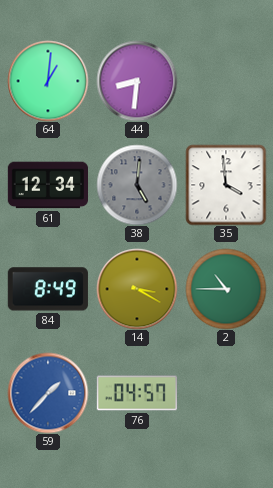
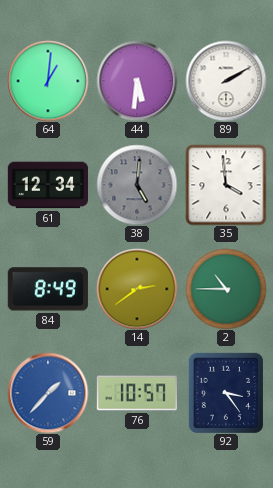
44: 8:31 -> 5:31
89: none -> 2:10
14: 3:20 -> 2:39
76: 04:57 -> 10:57
92: none -> 3:24
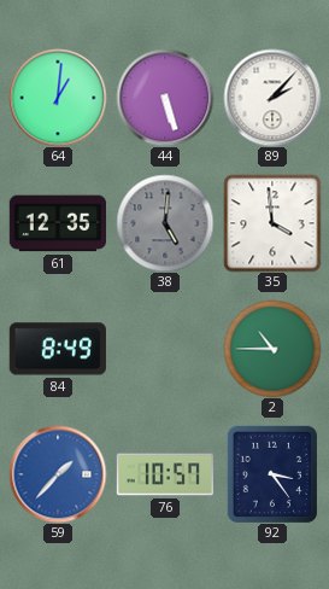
44: 5:31 -> 5:27
89: 2:10 -> 2:07
61: 12:34 -> 12:35
14: 2:39 -> none
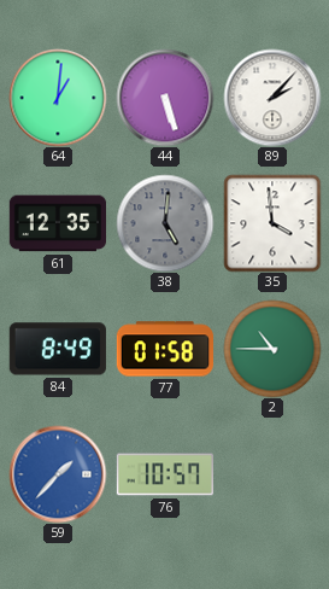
77: none -> 01:58
92: 3:24 -> none
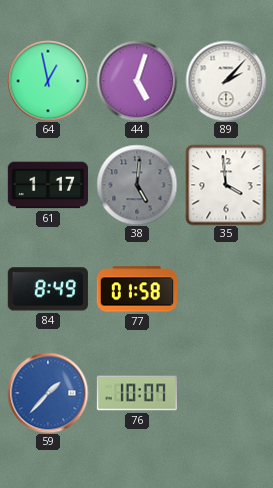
64: 1:01 -> 12:58
44: 5:27 -> 5:03
61: 12:35 -> 1:17
2: 10:45 -> none
76: 10:57 -> 10:07
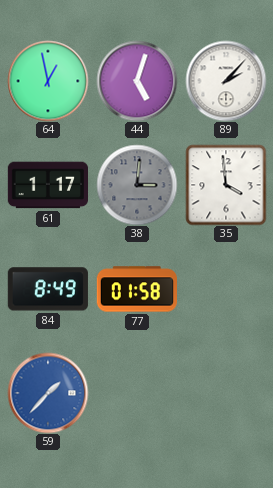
38: 5:01 -> 3:01
76: 10:07 -> none
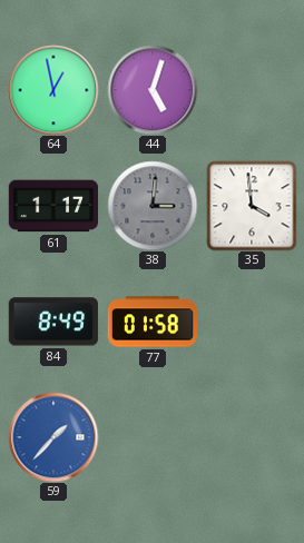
89: 2:07 -> none
